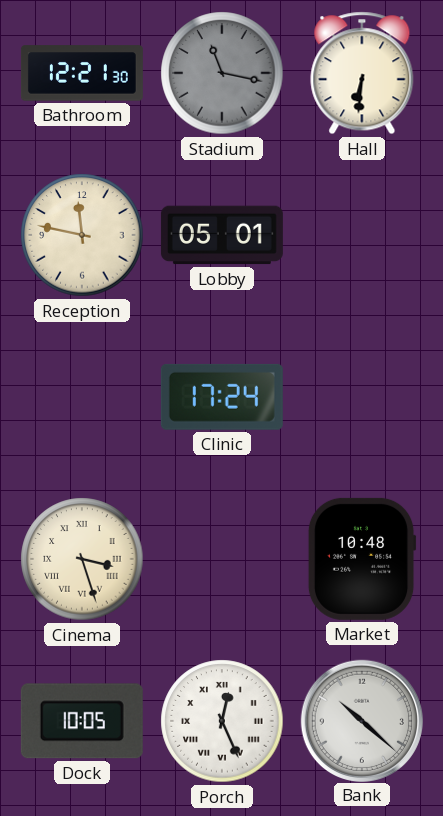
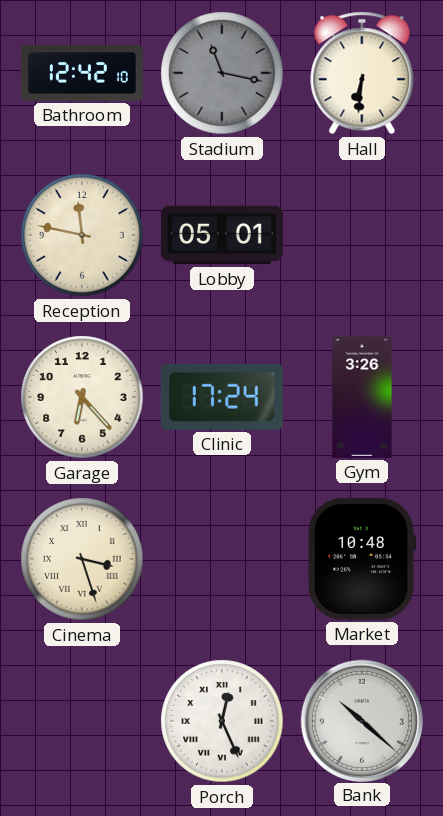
Bathroom: 12:21 -> 12:42
Garage: none -> 6:23
Gym: none -> 3:26
Dock: 10:05 -> none
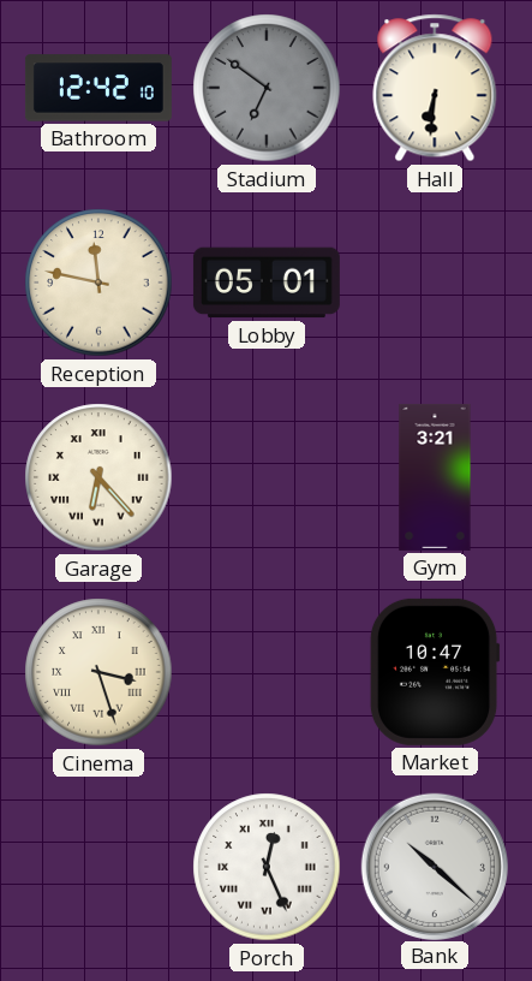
Stadium: 11:17 -> 6:51
Garage numerals: Arabic -> Roman
Clinic: 17:24 -> none
Gym: 3:26 -> 3:21
Market: 10:48 -> 10:47
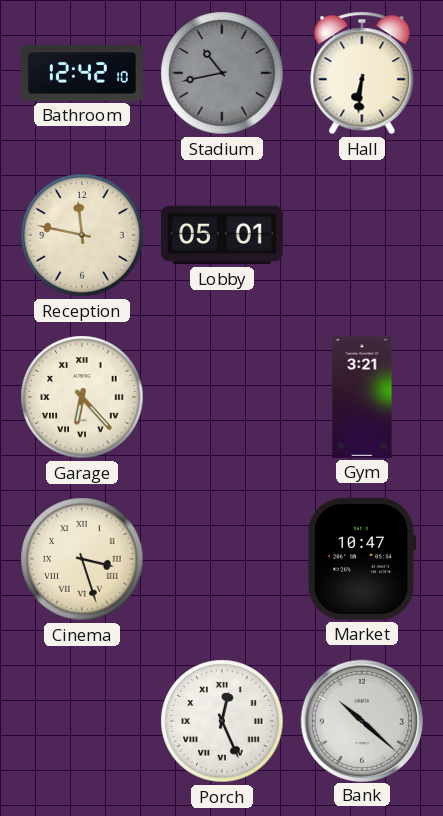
Stadium: 6:51 -> 10:43
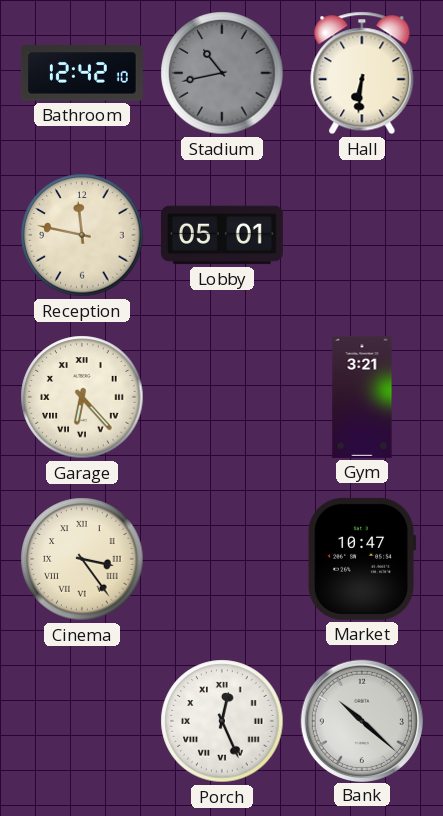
Cinema: 3:27 -> 3:24
